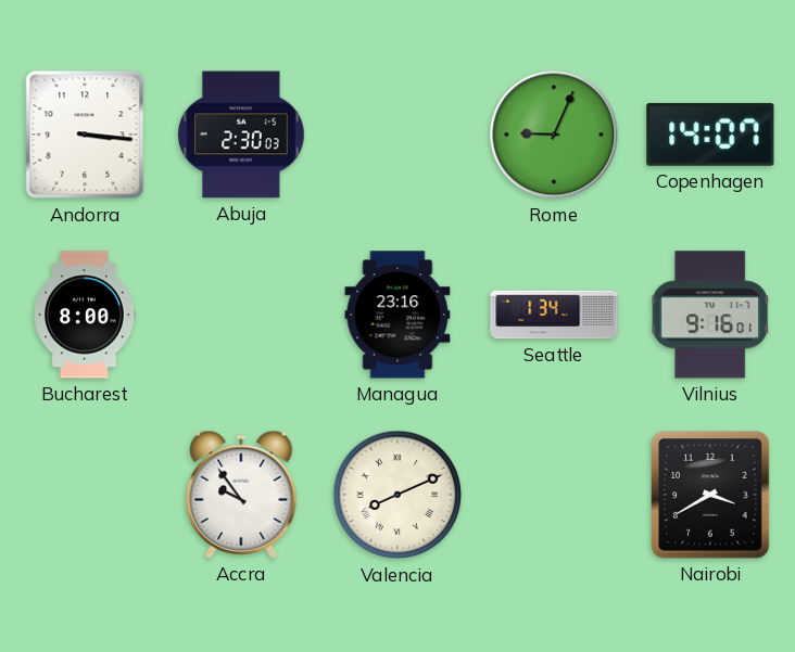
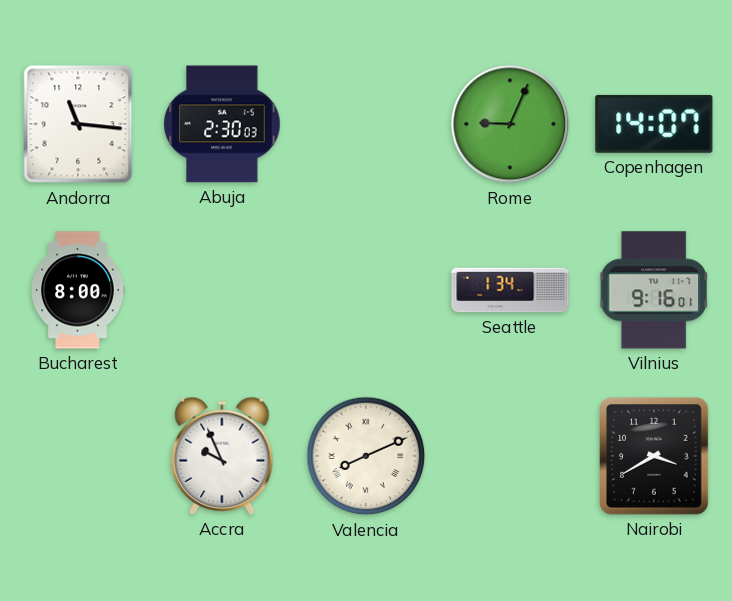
Andorra: 3:16 -> 11:16
Managua: 23:16 -> none
Accra: 9:54 -> 9:56
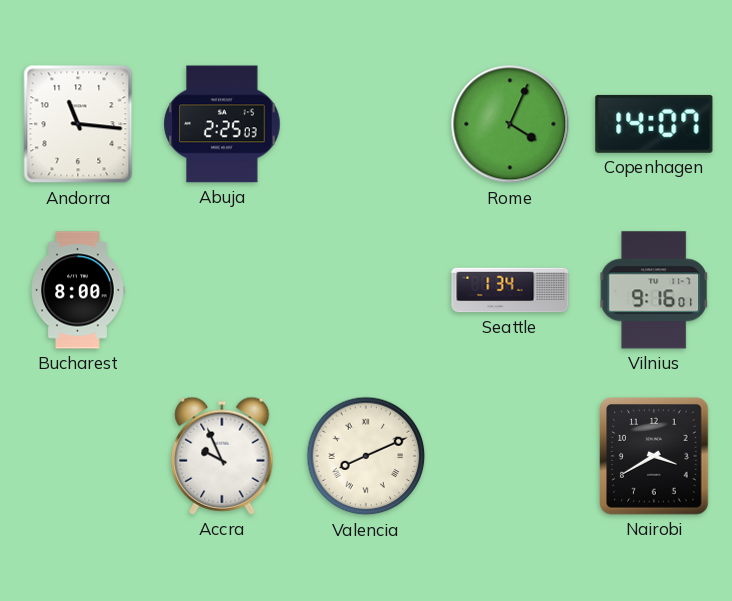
Abuja: 2:30 -> 2:25
Rome: 9:04 -> 4:04
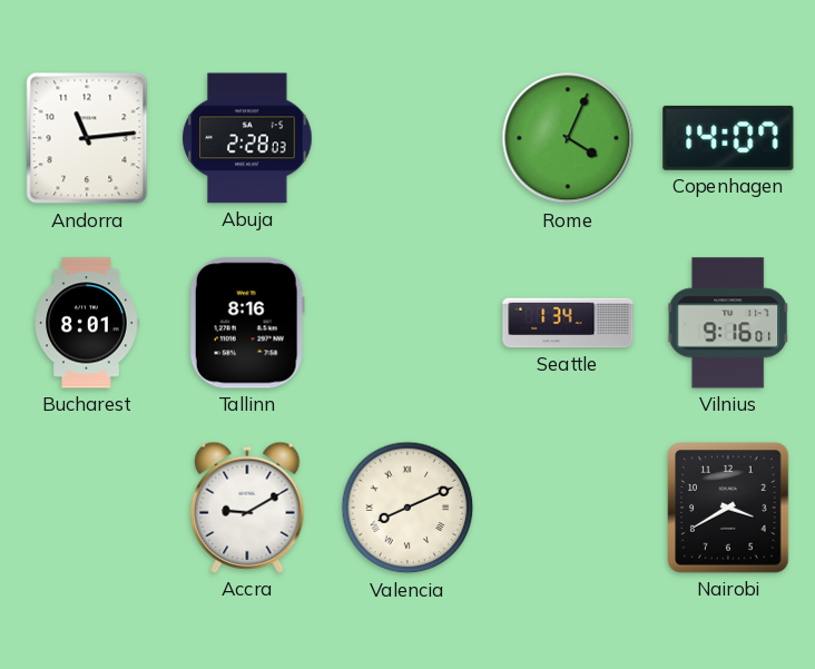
Andorra: 11:16 -> 11:14
Abuja: 2:25 -> 2:28
Bucharest: 8:00 -> 8:01
Tallinn: none -> 8:16
Accra: 9:56 -> 9:10
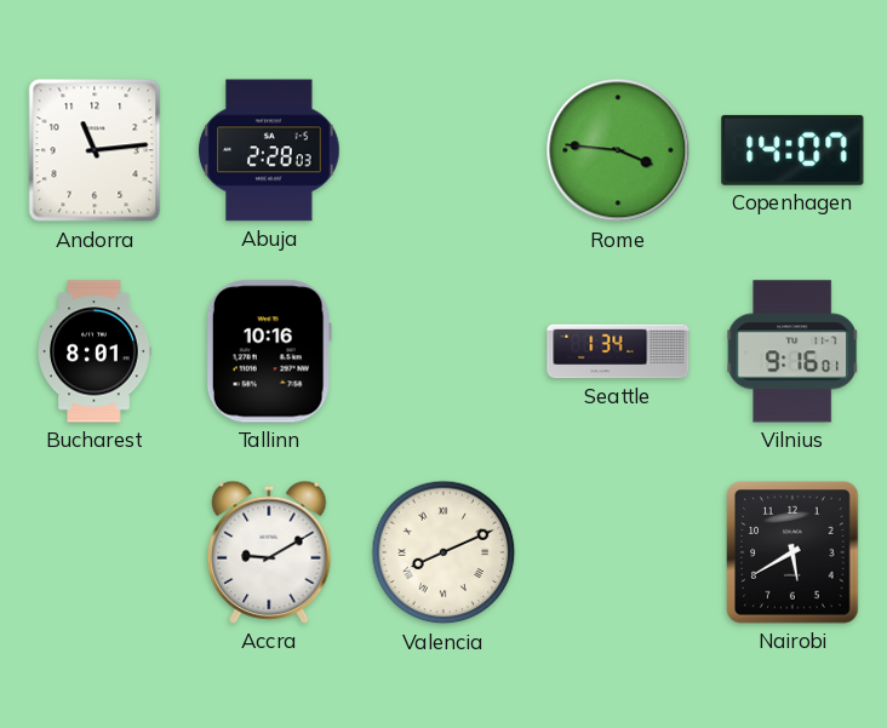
Rome: 4:04 -> 3:46
Tallinn: 8:16 -> 10:16
Nairobi: 3:40 -> 5:40
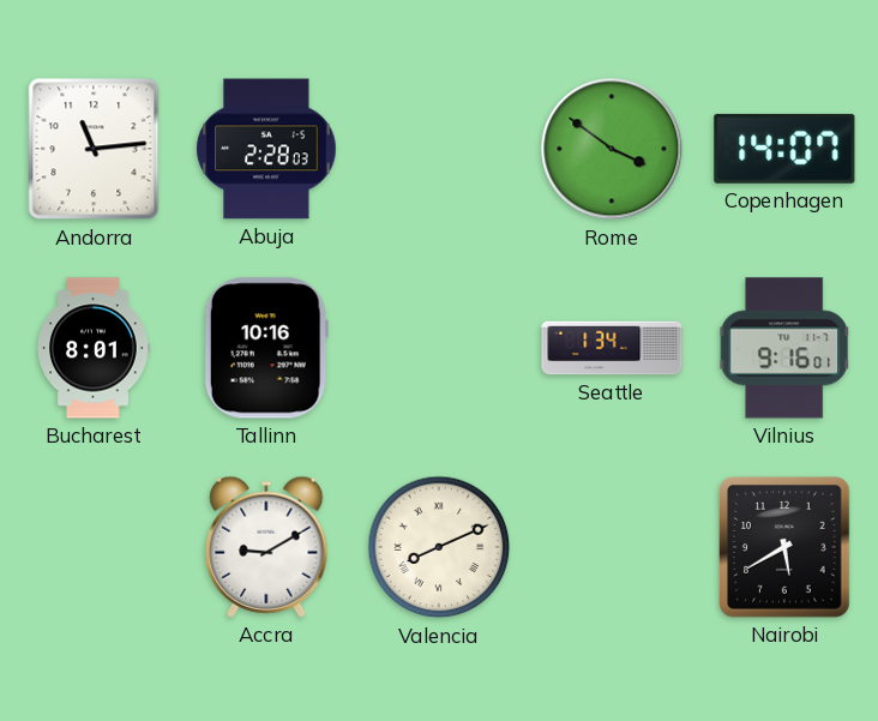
Rome: 3:46 -> 3:51
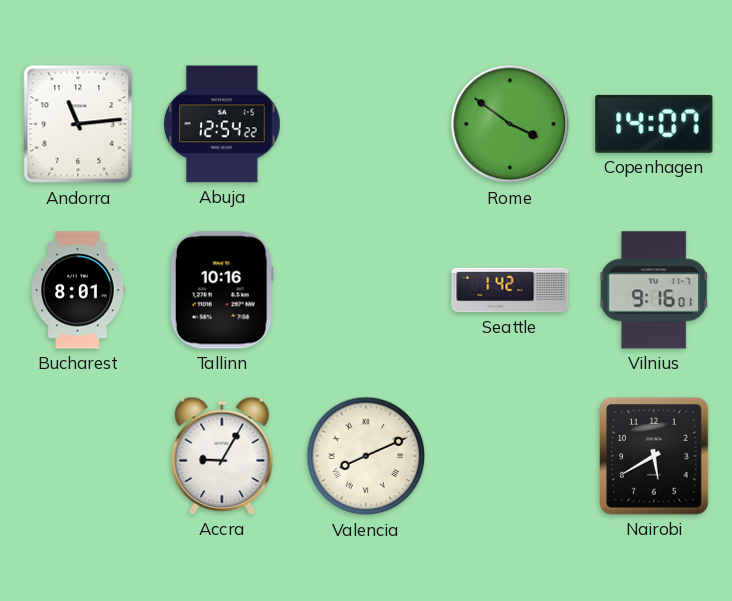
Abuja: 2:28 -> 12:54
Seattle: 1:34 -> 1:42
Accra: 9:10 -> 9:05
